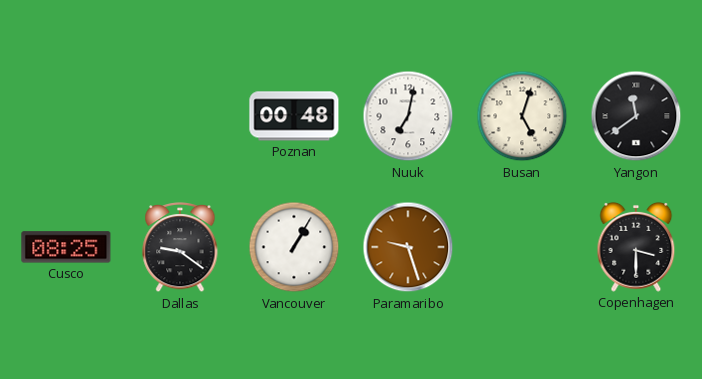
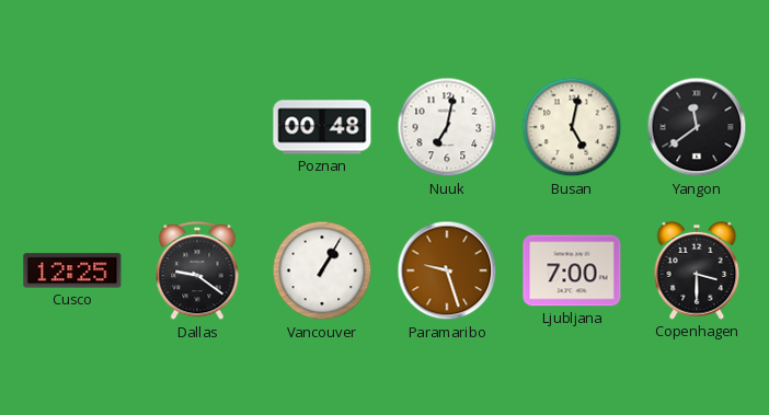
Busan: 5:03 -> 5:02
Cusco: 08:25 -> 12:25
Ljubljana: none -> 7:00
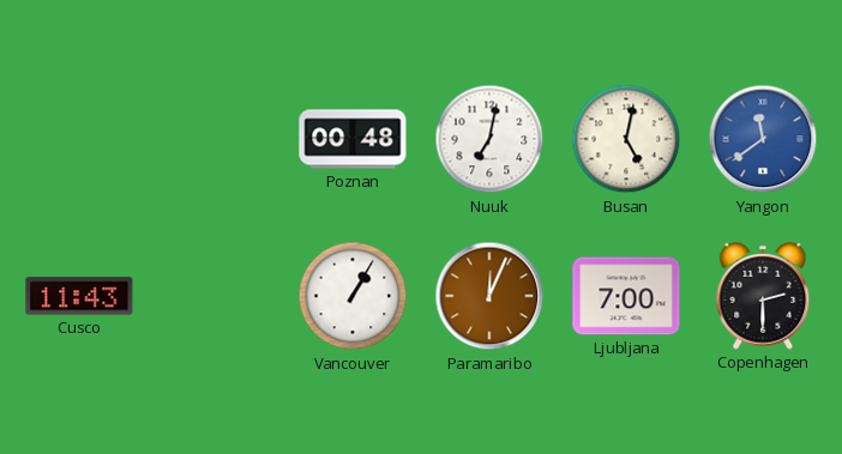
Yangon dial: black -> blue
Cusco: 12:25 -> 11:43
Dallas: 9:21 -> none
Paramaribo: 9:27 -> 12:04
Copenhagen: 3:30 -> 2:30
